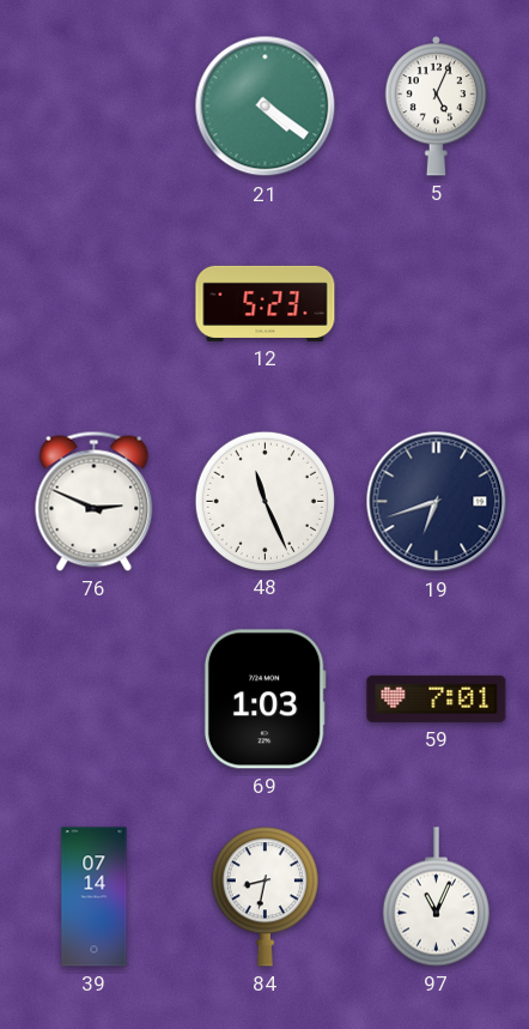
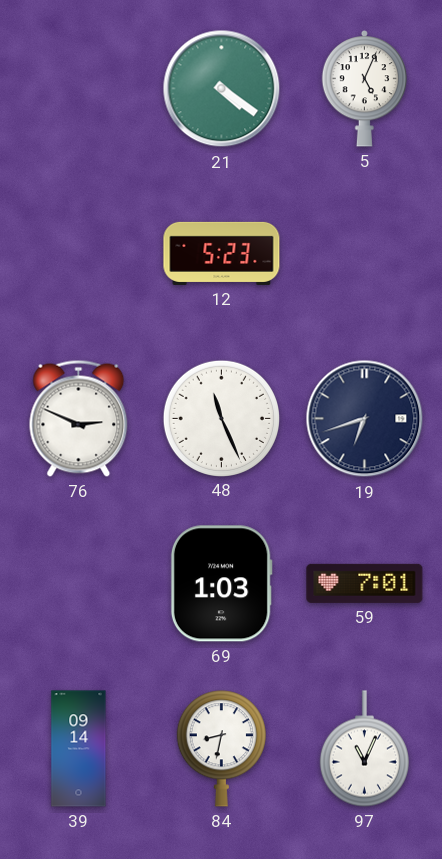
39: 07:14 -> 09:14
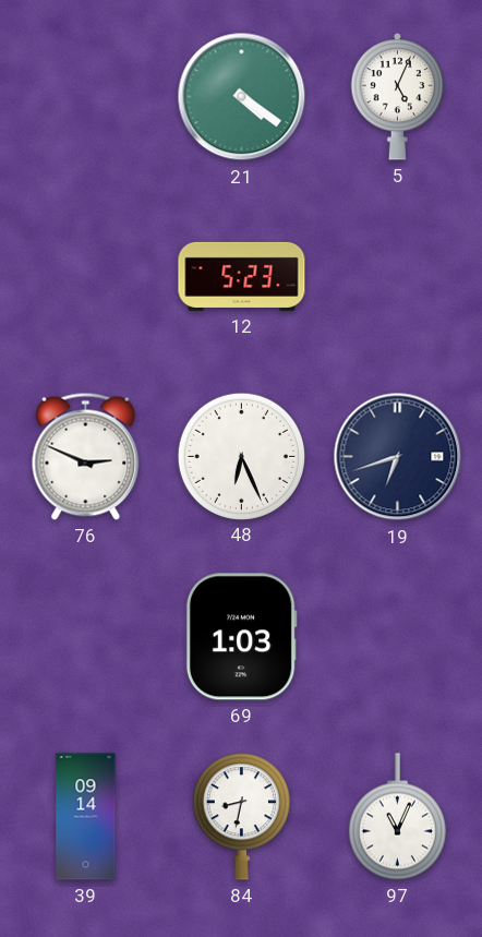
48: 11:26 -> 6:26
59: 7:01 -> none
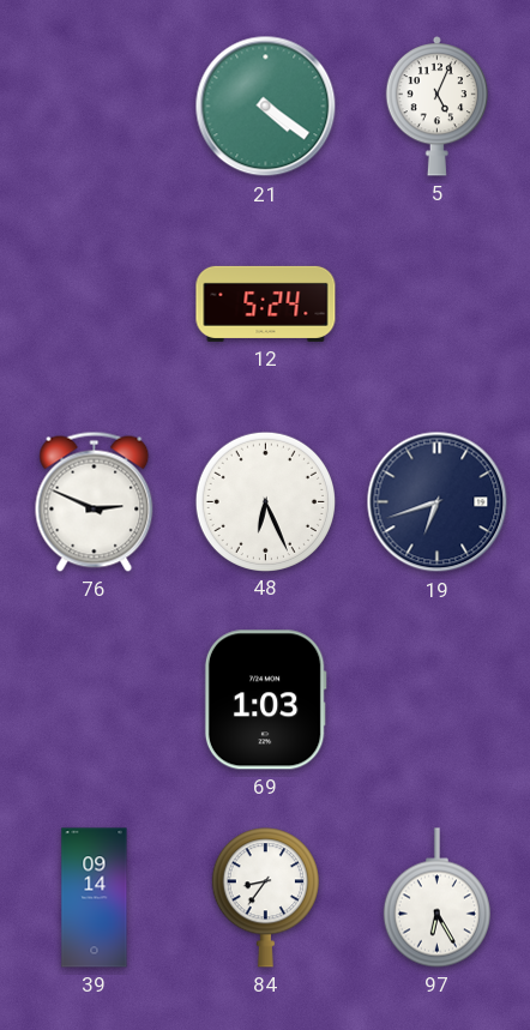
12: 5:23 -> 5:24
84: 8:32 -> 8:36
97: 11:04 -> 6:25
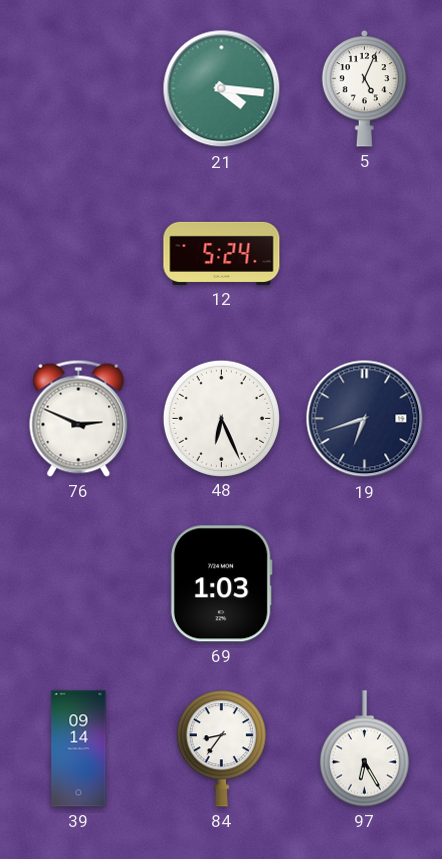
21: 4:21 -> 4:16
